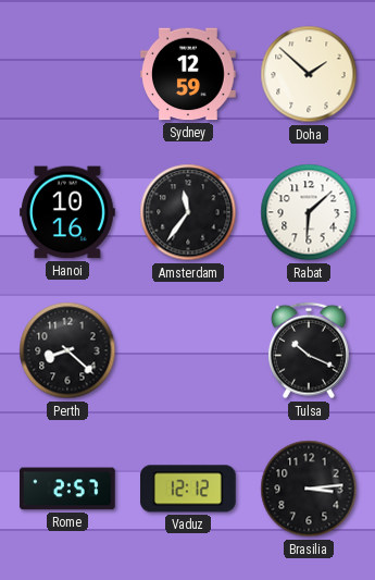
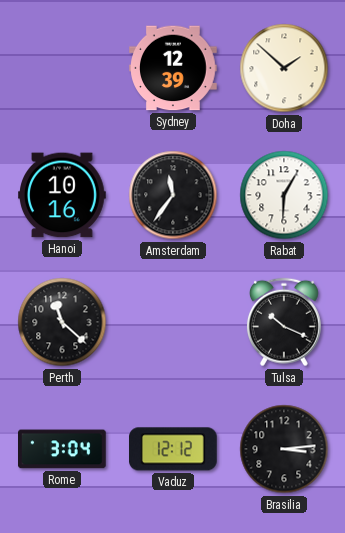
Sydney: 12:59 -> 12:39
Rabat: 6:08 -> 6:05
Perth: 8:22 -> 11:22
Rome: 2:57 -> 3:04
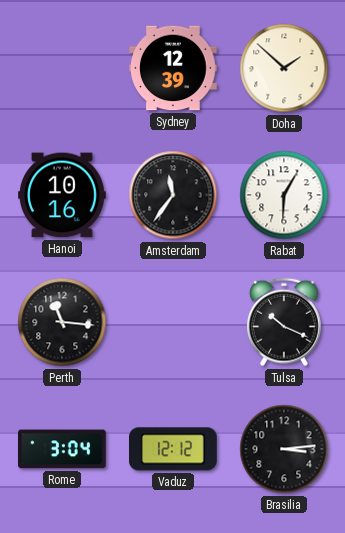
Perth: 11:22 -> 11:16
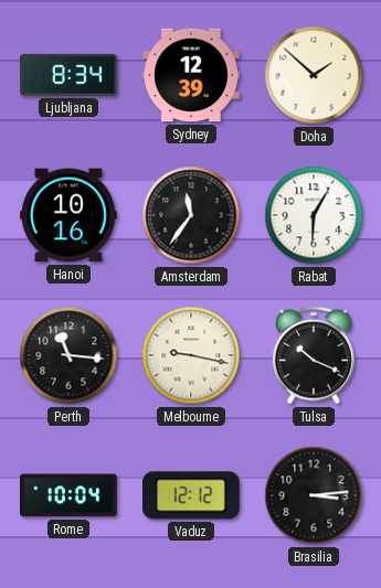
Ljubljana: none -> 8:34
Melbourne: none -> 9:17
Rome: 3:04 -> 10:04
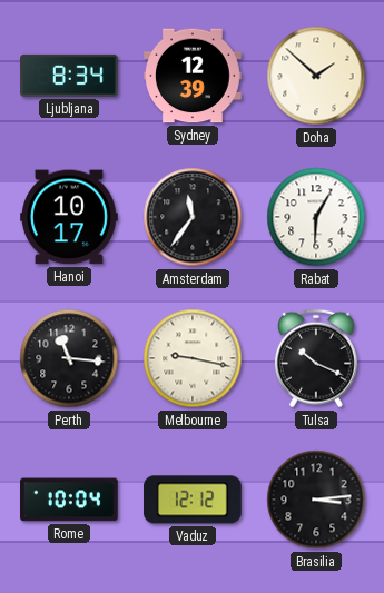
Hanoi: 10:16 -> 10:17
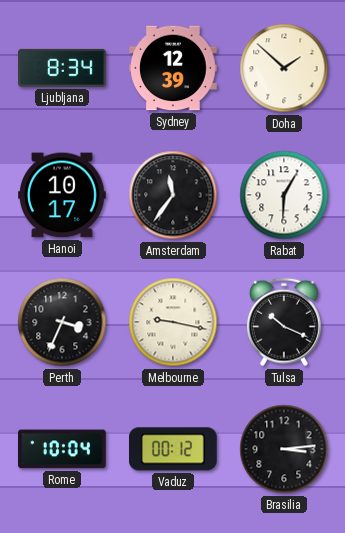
Perth: 11:16 -> 3:34
Vaduz: 12:12 -> 00:12
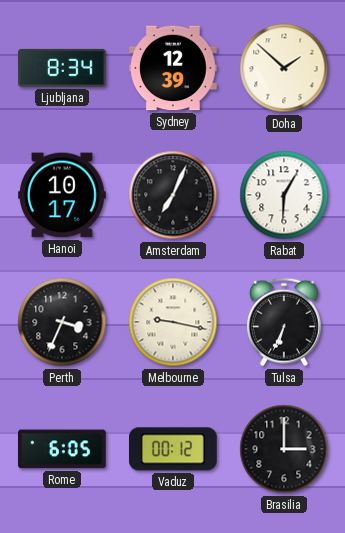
Amsterdam: 11:36 -> 7:04
Tulsa: 10:19 -> 6:34
Rome: 10:04 -> 6:05
Brasilia: 3:14 -> 3:00
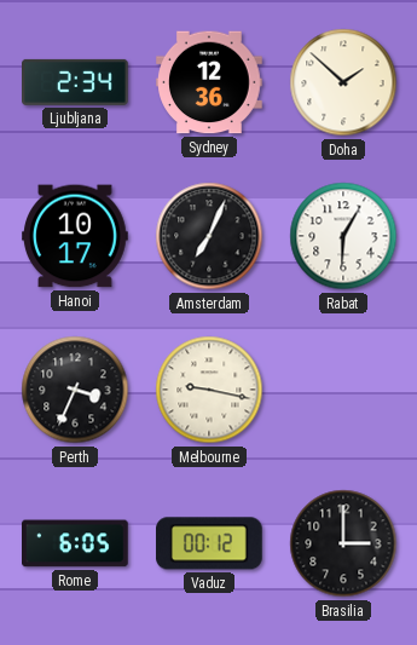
Ljubljana: 8:34 -> 2:34
Sydney: 12:39 -> 12:36
Tulsa: 6:34 -> none
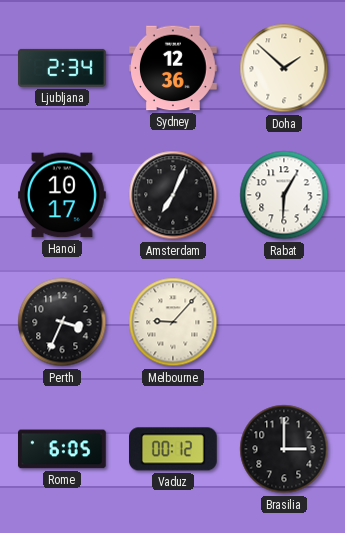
Melbourne: 9:17 -> 9:07
